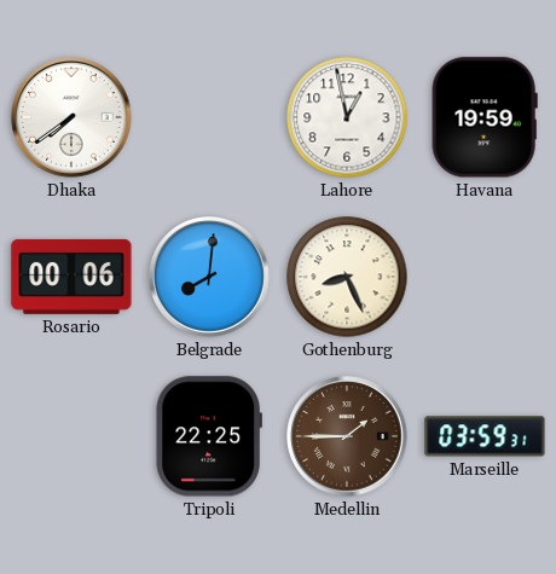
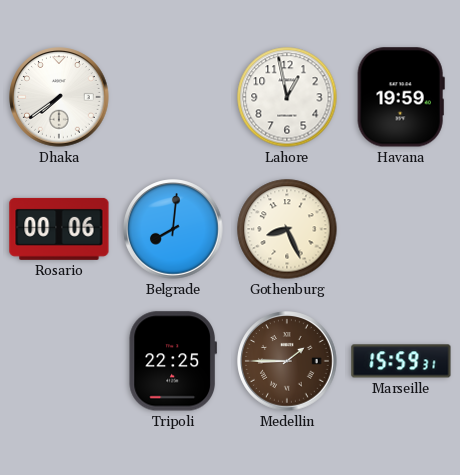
Marseille: 03:59 -> 15:59
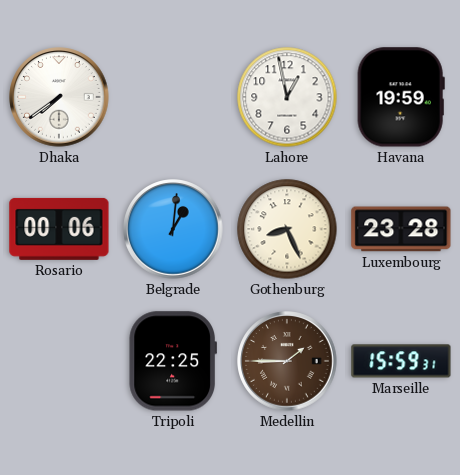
Belgrade: 8:01 -> 1:01
Luxembourg: none -> 23:28
